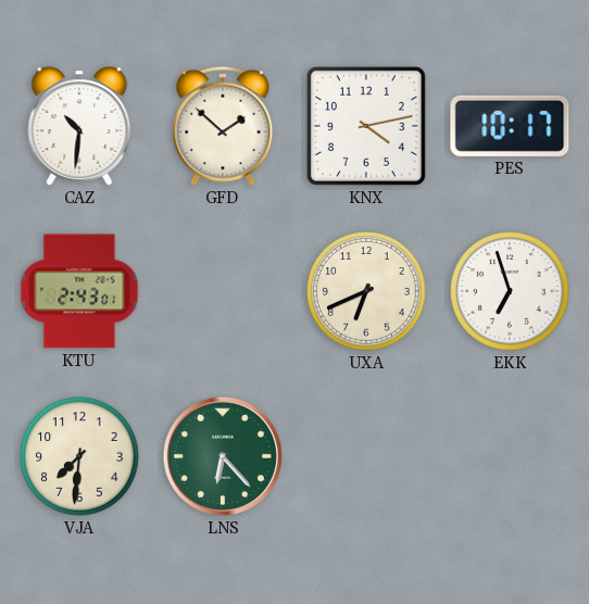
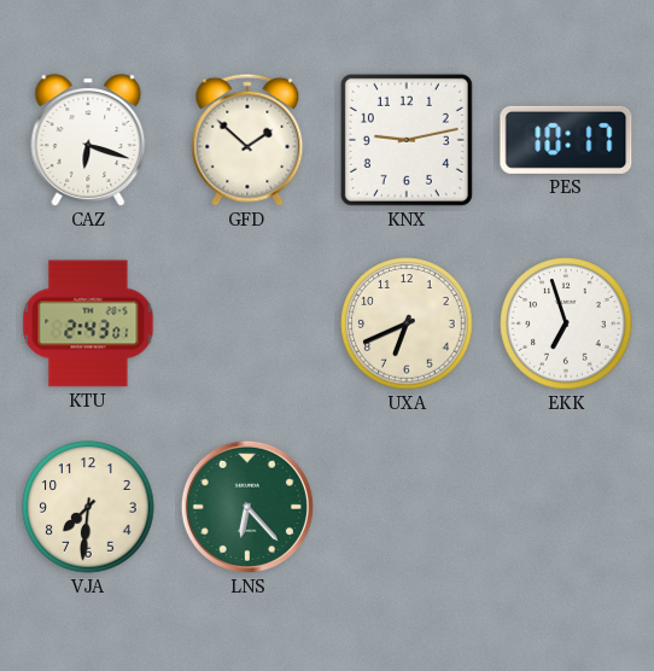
CAZ: 10:31 -> 6:18
KNX: 4:13 -> 9:13
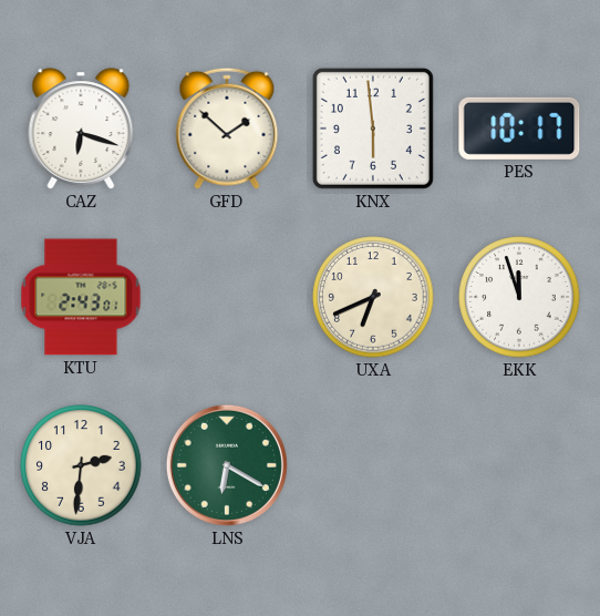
KNX: 9:13 -> 5:59
EKK: 6:57 -> 11:57
VJA: 7:31 -> 2:31
LNS: 6:23 -> 6:20
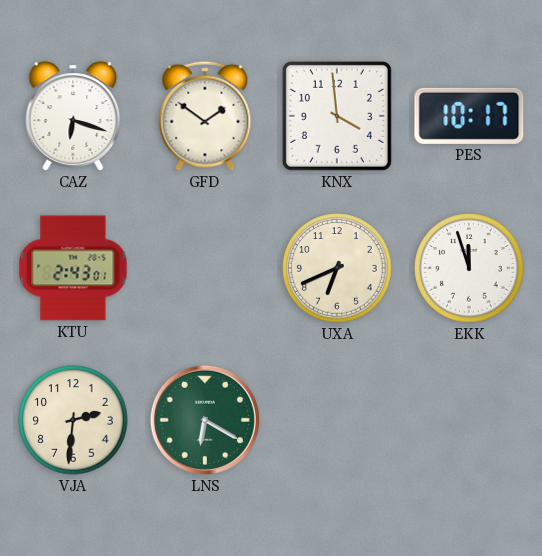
GFD: 1:52 -> 1:51
KNX: 5:59 -> 3:59
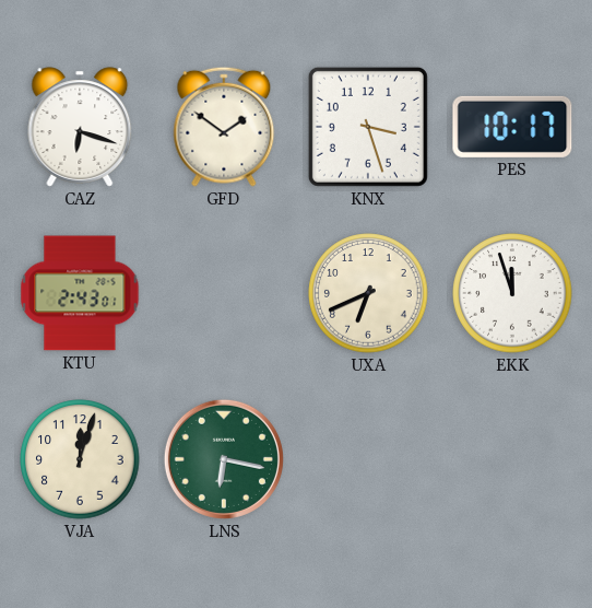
KNX: 3:59 -> 3:27
VJA: 2:31 -> 12:03
LNS: 6:20 -> 6:17
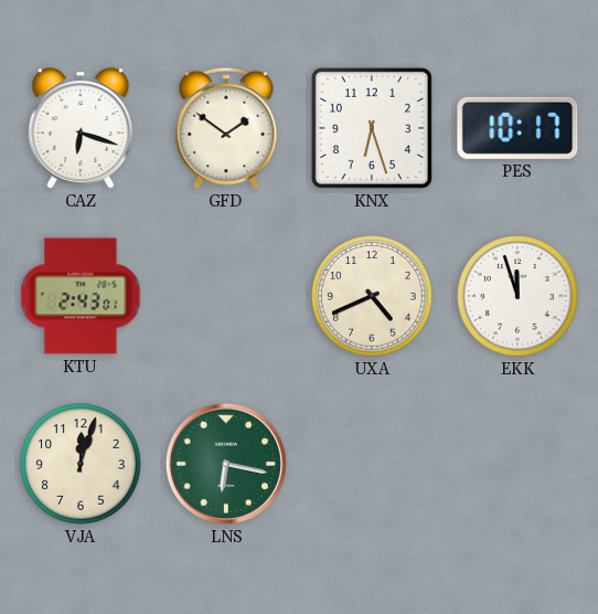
KNX: 3:27 -> 6:27
UXA: 6:41 -> 4:41
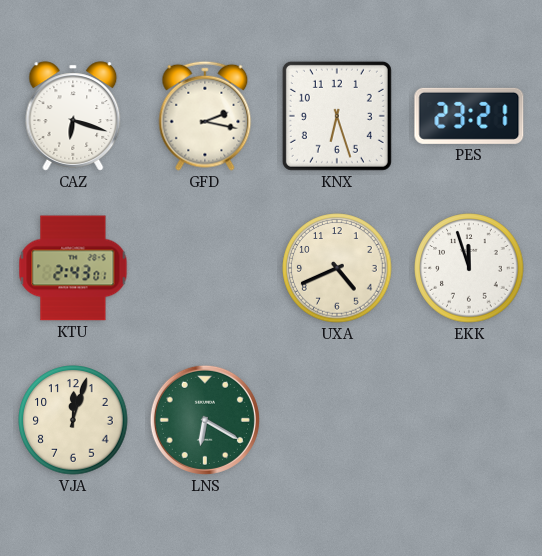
GFD: 1:51 -> 2:17
PES: 10:17 -> 23:21
LNS: 6:17 -> 6:20
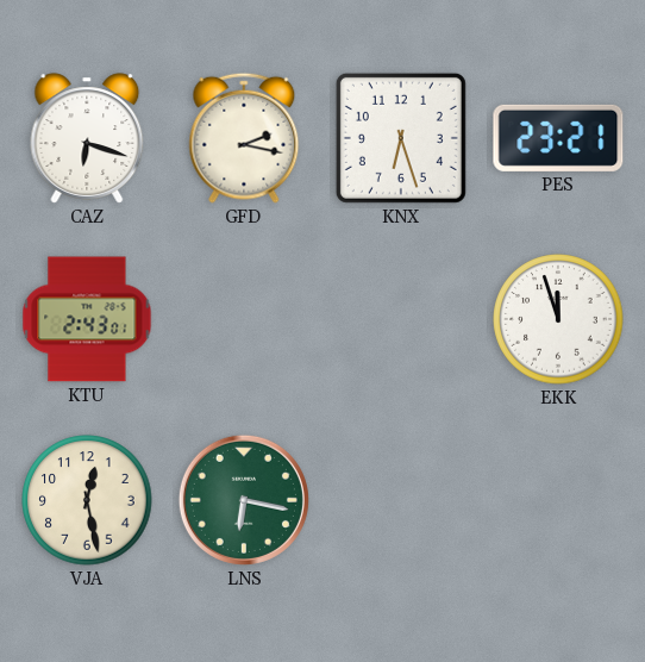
UXA: 4:41 -> none
VJA: 12:03 -> 12:28
LNS: 6:20 -> 6:17
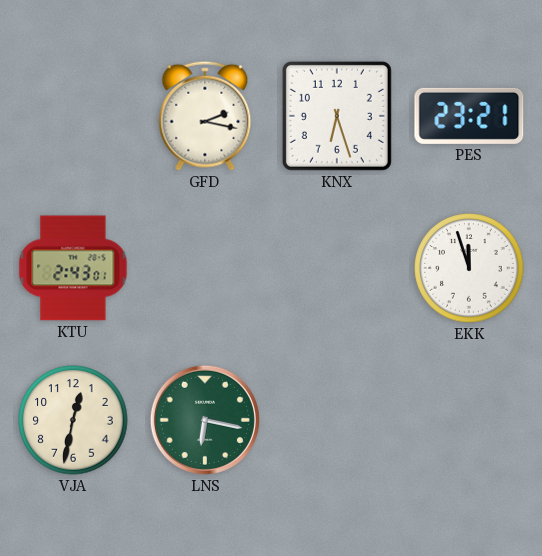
CAZ: 6:18 -> none
VJA: 12:28 -> 12:32
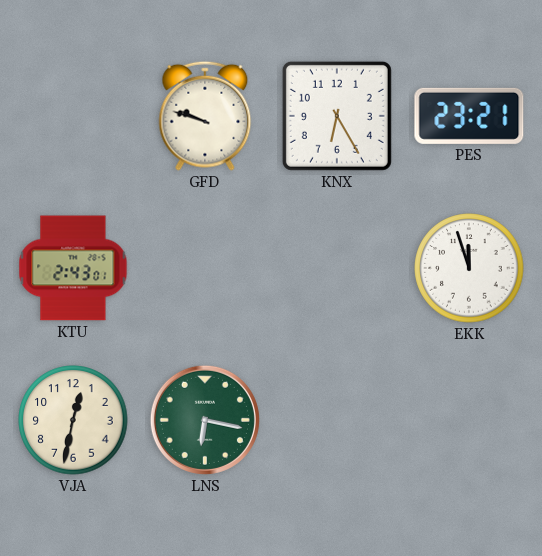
GFD: 2:17 -> 9:48
KNX: 6:27 -> 6:25
